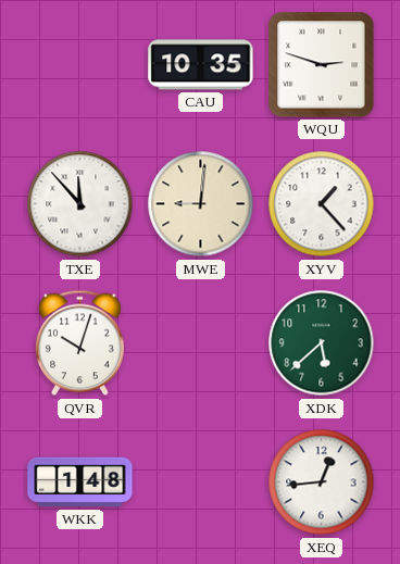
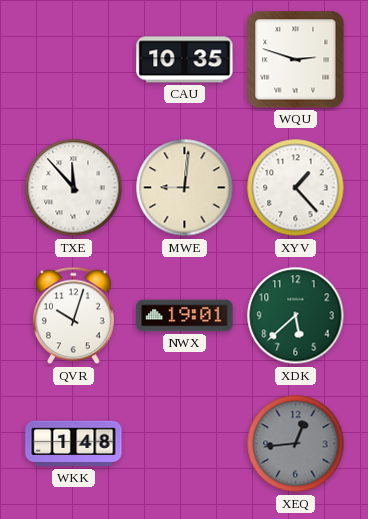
NWX: none -> 19:01
XEQ dial: white -> grey
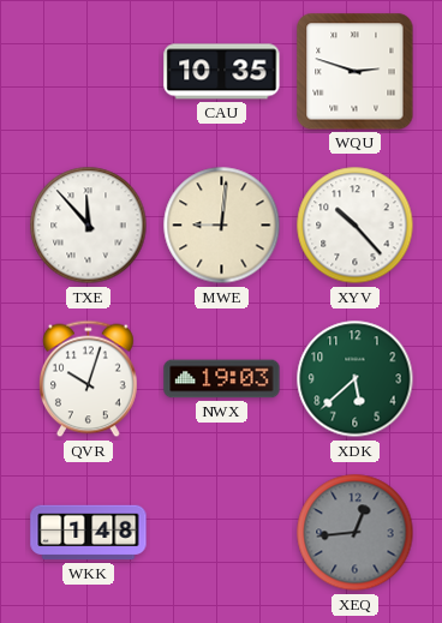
XYV: 1:23 -> 10:23
NWX: 19:01 -> 19:03
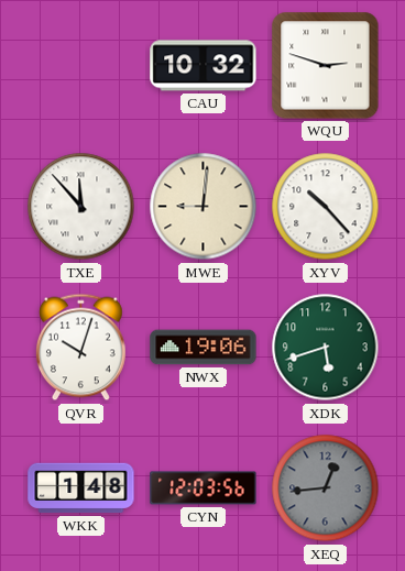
CAU: 10:35 -> 10:32
NWX: 19:03 -> 19:06
XDK: 5:38 -> 5:42
CYN: none -> 12:03
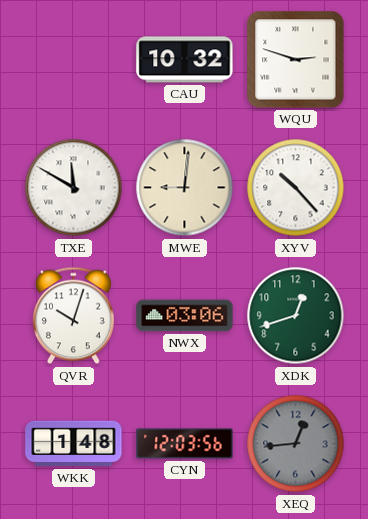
TXE: 11:53 -> 11:50
NWX: 19:06 -> 03:06
XDK: 5:42 -> 12:42
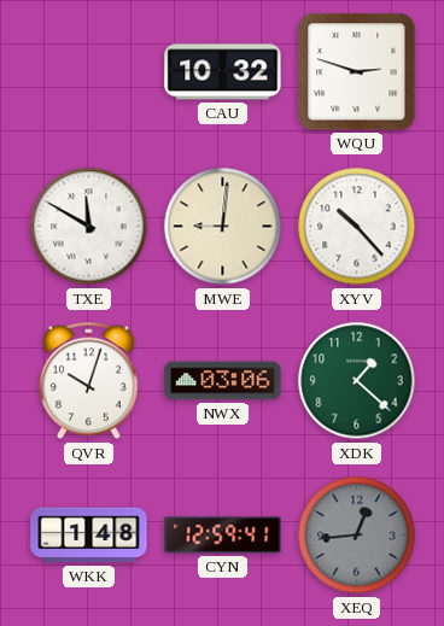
XDK: 12:42 -> 1:22
CYN: 12:03 -> 12:59
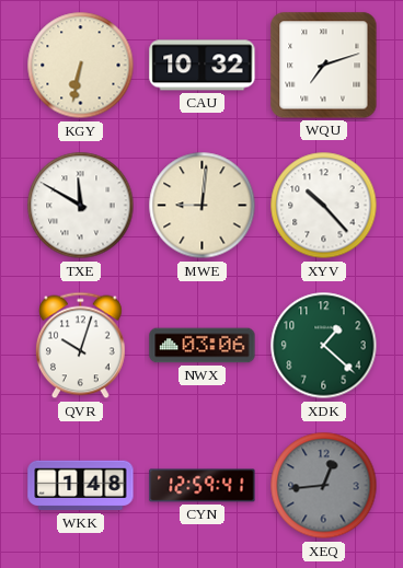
KGY: none -> 6:32
WQU: 2:48 -> 7:12
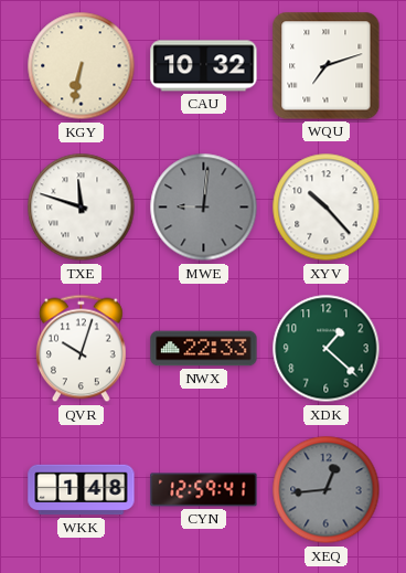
TXE: 11:50 -> 11:48
MWE dial: cream -> grey
NWX: 03:06 -> 22:33
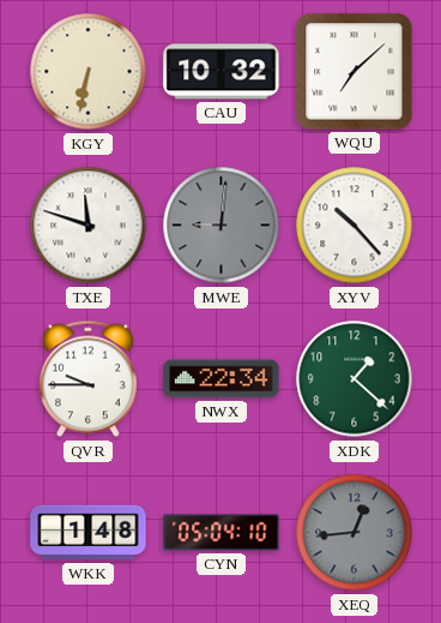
WQU: 7:12 -> 7:08
QVR: 10:03 -> 9:45
NWX: 22:33 -> 22:34
CYN: 12:59 -> 05:04
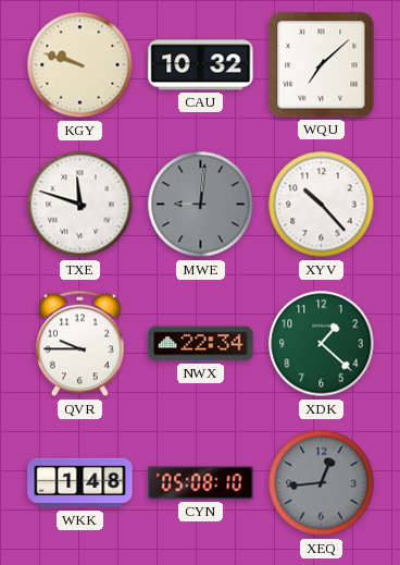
KGY: 6:32 -> 9:48
CYN: 05:04 -> 05:08
